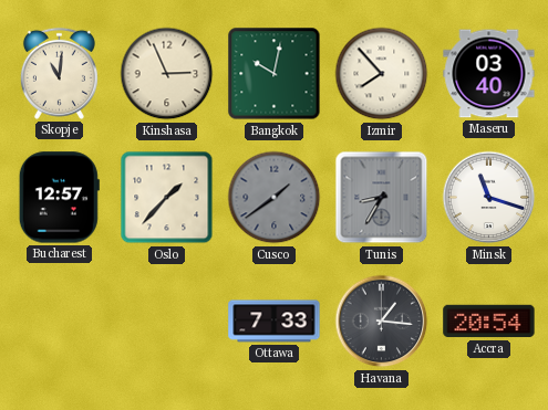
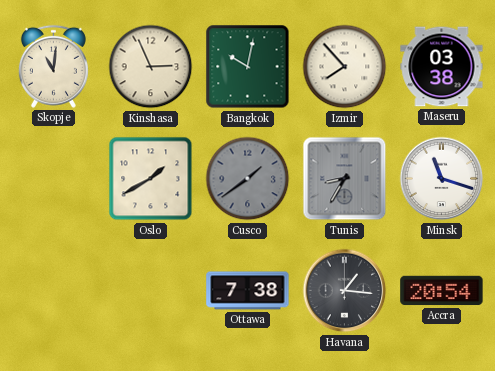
Maseru: 03:40 -> 03:38
Bucharest: 12:57 -> none
Oslo: 1:37 -> 1:40
Ottawa: 7:33 -> 7:38
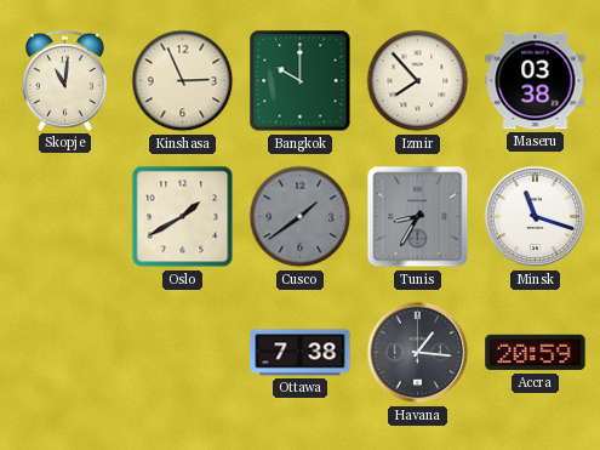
Bangkok: 10:02 -> 10:00
Accra: 20:54 -> 20:59
